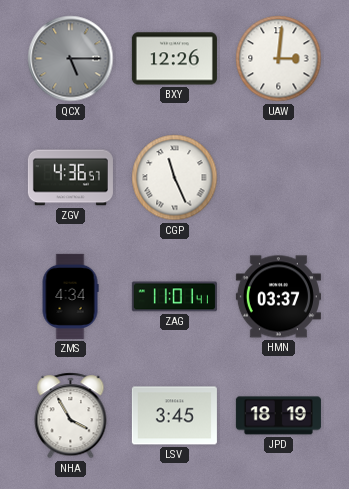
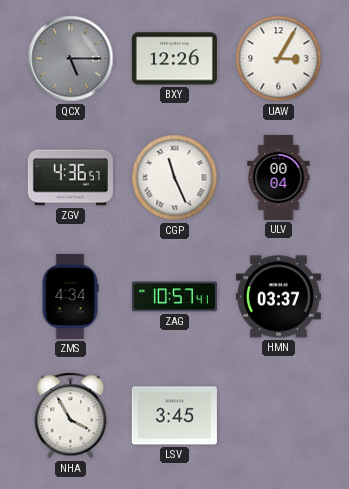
UAW: 3:01 -> 3:05
ULV: none -> 00:04
ZAG: 11:01 -> 10:57
JPD: 18:19 -> none
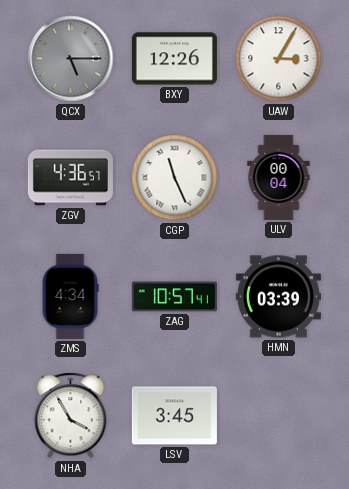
HMN: 03:37 -> 03:39
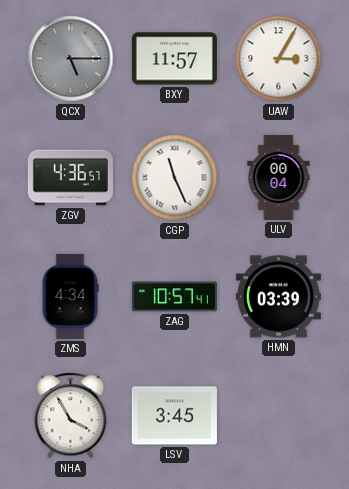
BXY: 12:26 -> 11:57
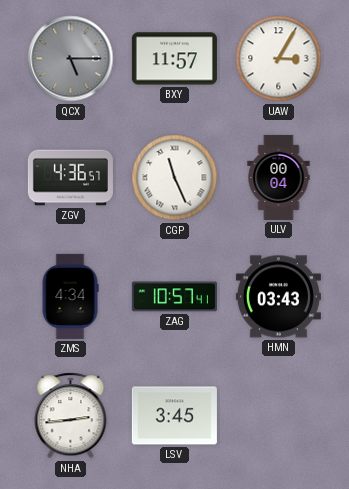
HMN: 03:39 -> 03:43
NHA: 3:55 -> 2:44
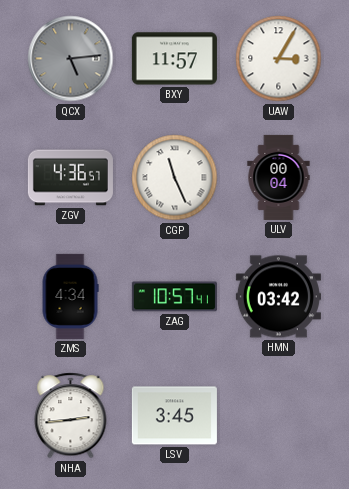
QCX: 5:15 -> 5:14
HMN: 03:43 -> 03:42
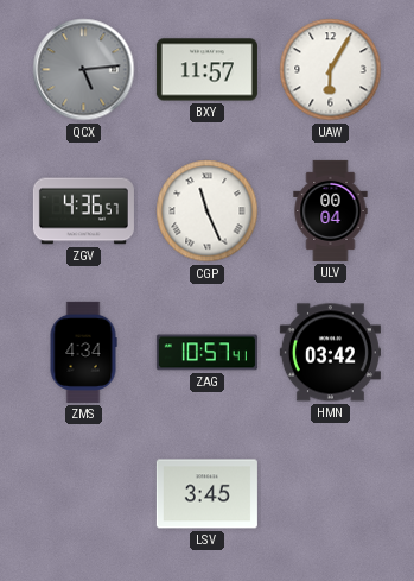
UAW: 3:05 -> 6:05
NHA: 2:44 -> none
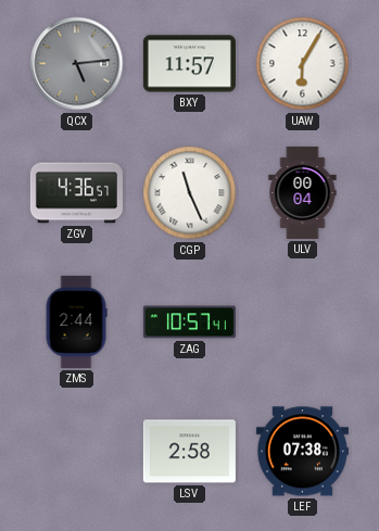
ZMS: 4:34 -> 2:44
HMN: 03:42 -> none
LSV: 3:45 -> 2:58
LEF: none -> 07:38
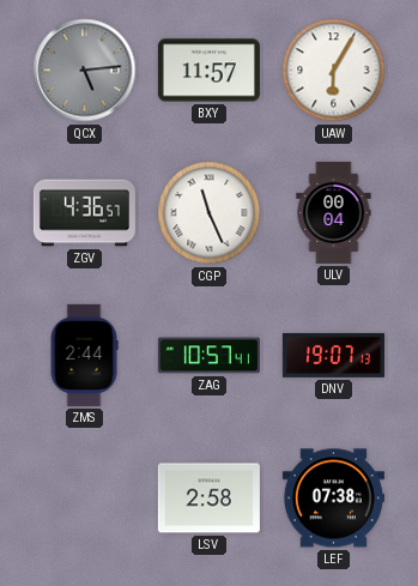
DNV: none -> 19:07
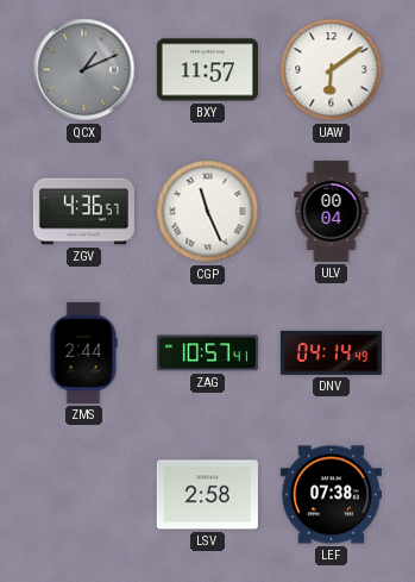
QCX: 5:14 -> 1:11
UAW: 6:05 -> 6:09
DNV: 19:07 -> 04:14
